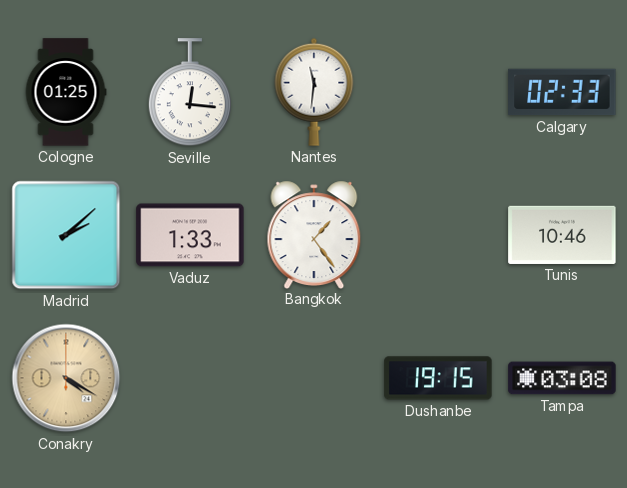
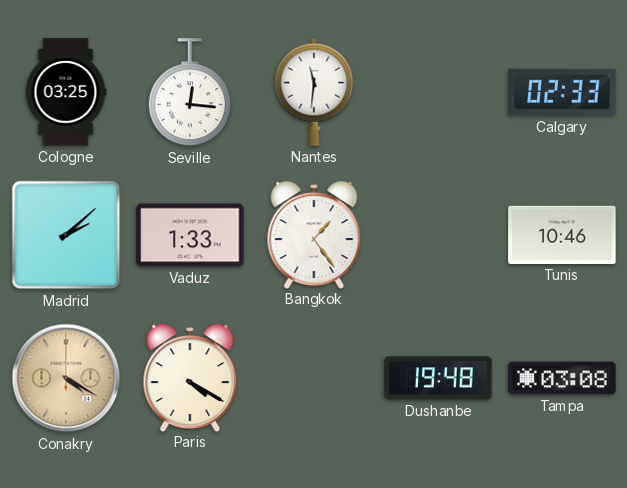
Cologne: 01:25 -> 03:25
Paris: none -> 4:20
Dushanbe: 19:15 -> 19:48
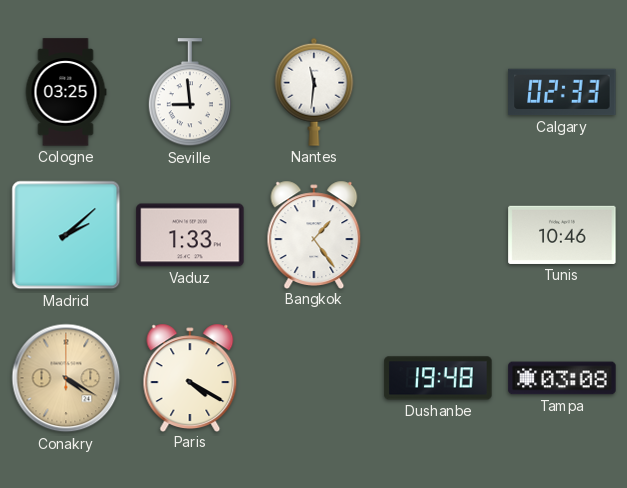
Seville: 12:16 -> 8:59
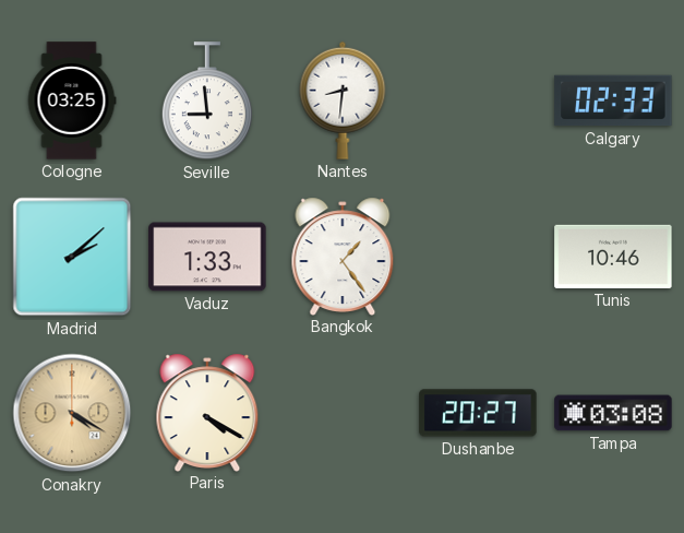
Nantes: 11:31 -> 8:31
Dushanbe: 19:48 -> 20:27
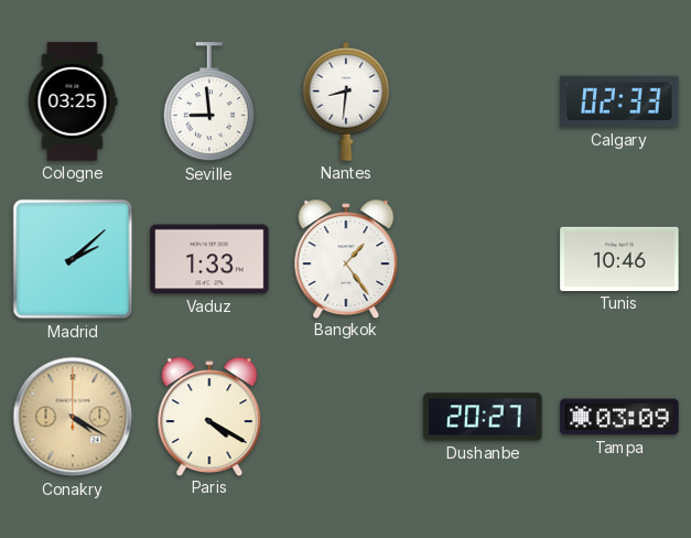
Tampa: 03:08 -> 03:09
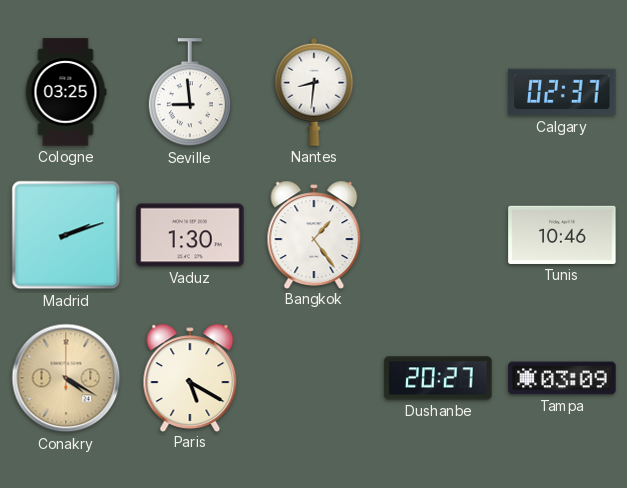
Calgary: 02:33 -> 02:37
Madrid: 2:08 -> 2:12
Vaduz: 1:33 -> 1:30
Paris: 4:20 -> 5:20
